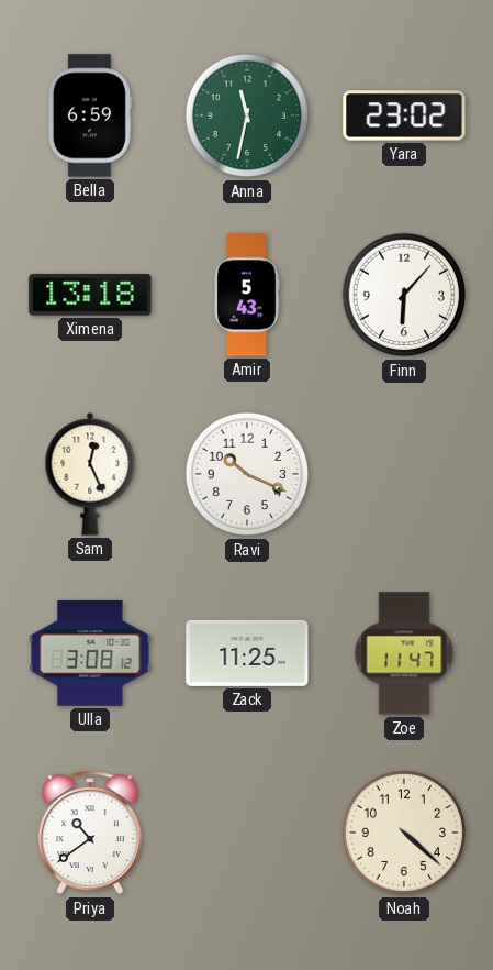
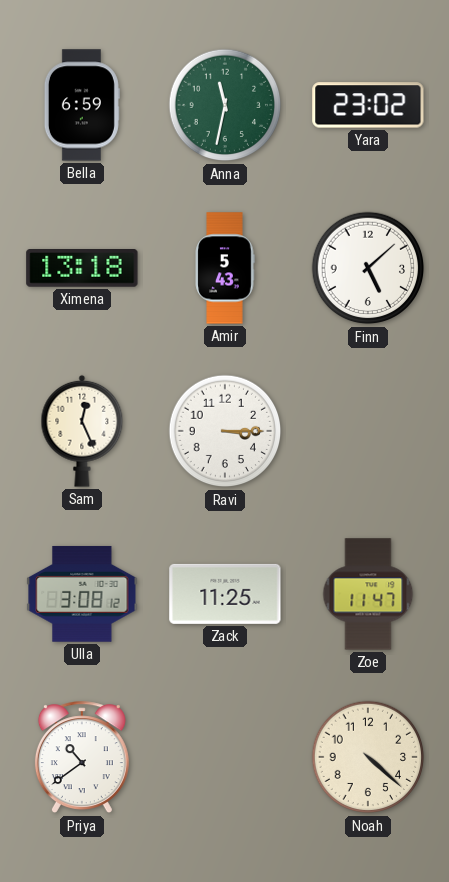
Finn: 6:07 -> 5:08
Ravi: 10:19 -> 3:15
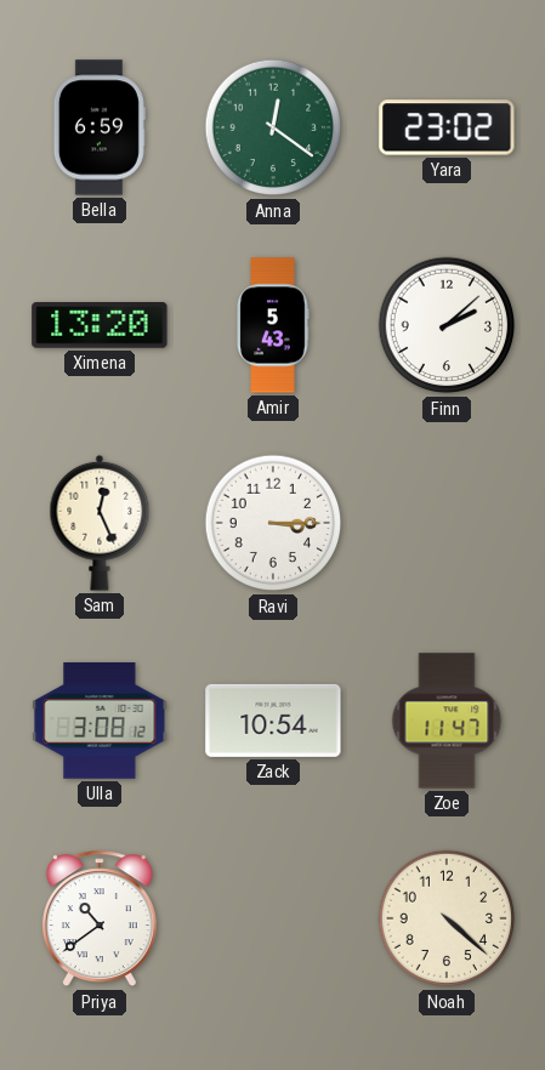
Anna: 11:32 -> 12:21
Ximena: 13:18 -> 13:20
Finn: 5:08 -> 2:08
Zack: 11:25 -> 10:54
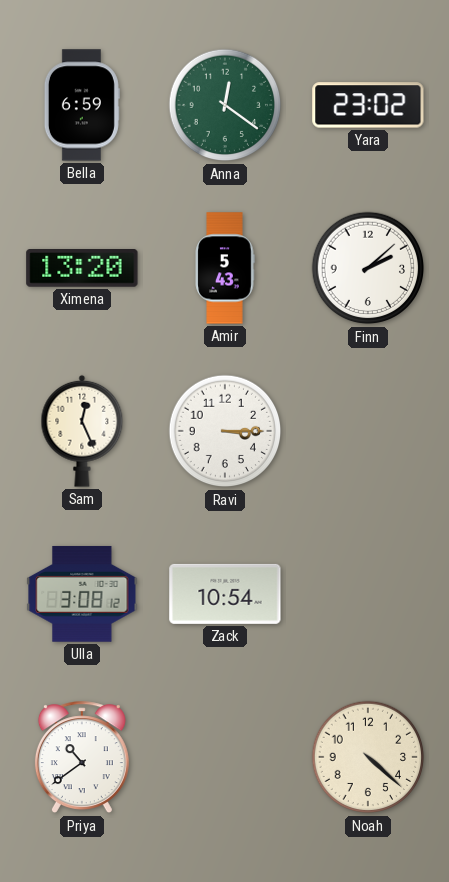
Zoe: 11:47 -> none
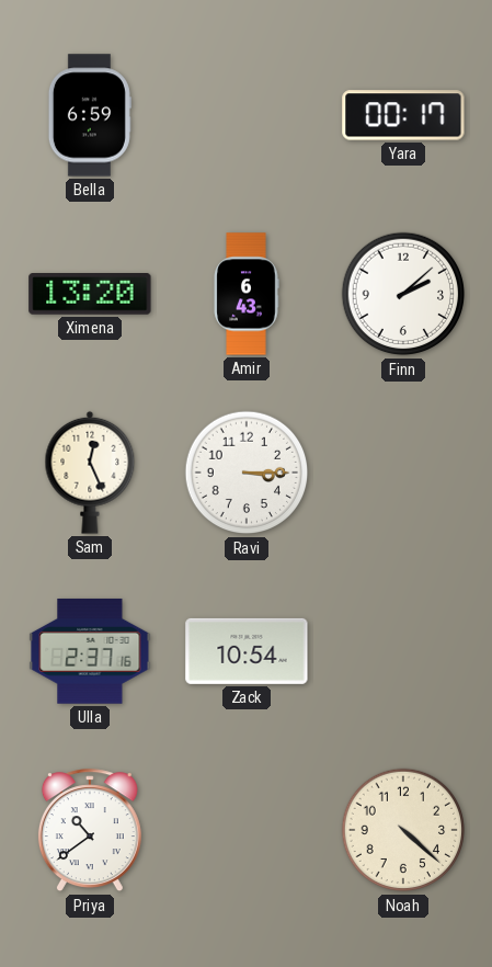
Anna: 12:21 -> none
Yara: 23:02 -> 00:17
Amir: 5:43 -> 6:43
Ulla: 3:08 -> 2:37
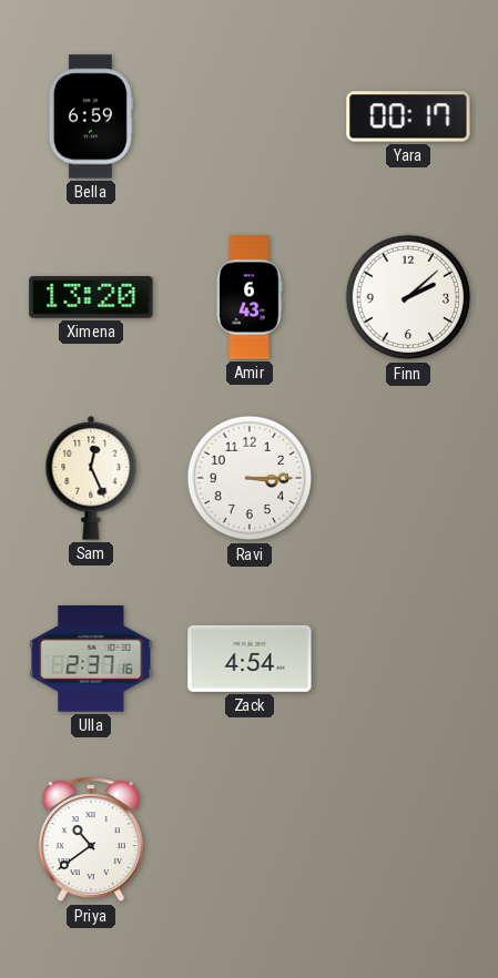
Zack: 10:54 -> 4:54
Noah: 4:22 -> none
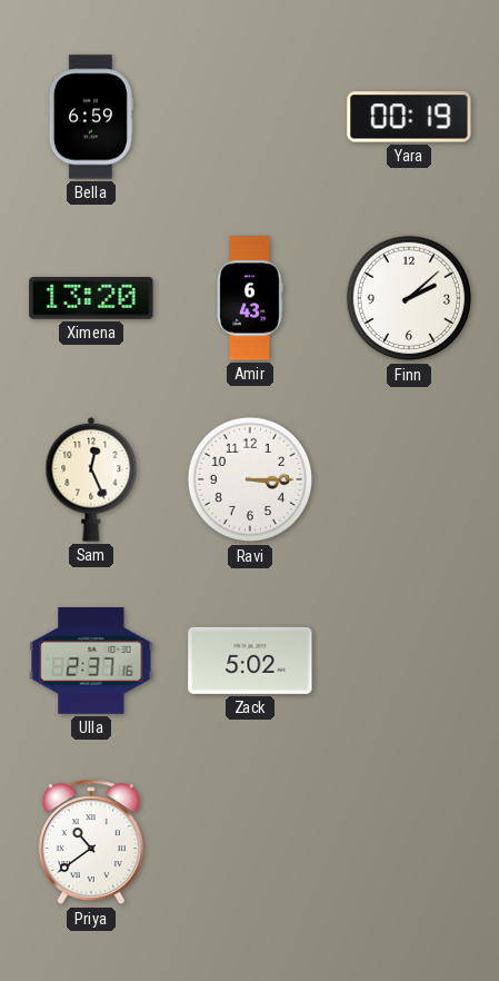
Yara: 00:17 -> 00:19
Zack: 4:54 -> 5:02
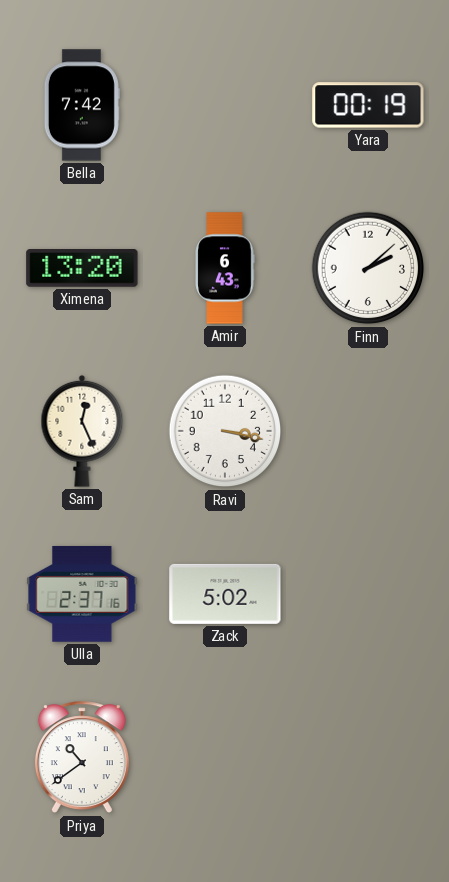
Bella: 6:59 -> 7:42
Ravi: 3:15 -> 3:17
